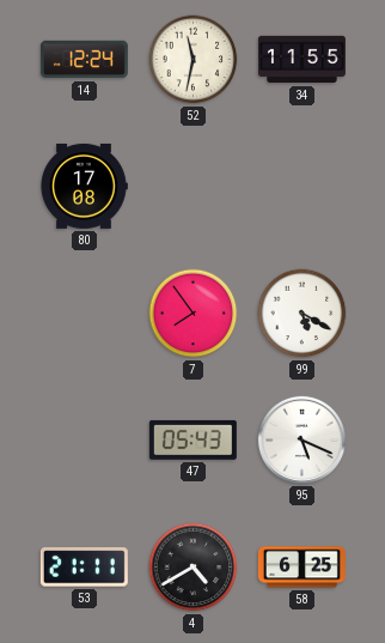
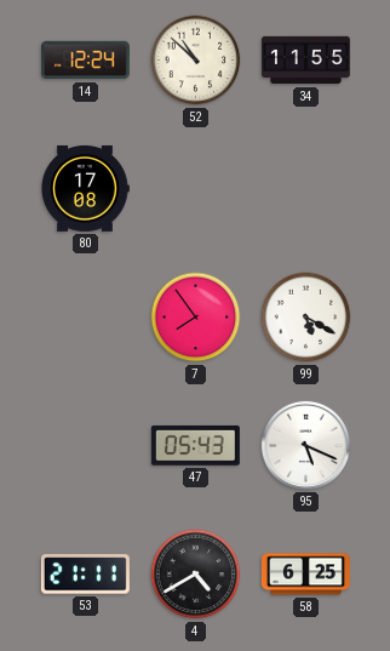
52: 11:32 -> 10:52
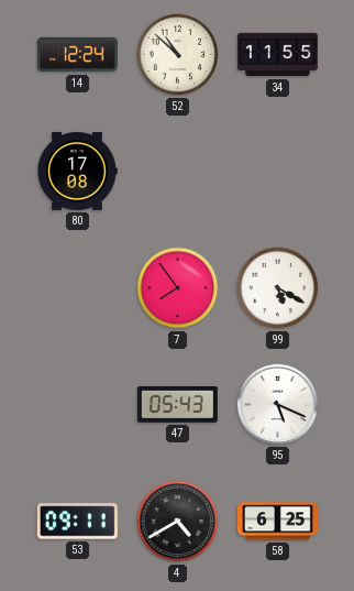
53: 21:11 -> 09:11
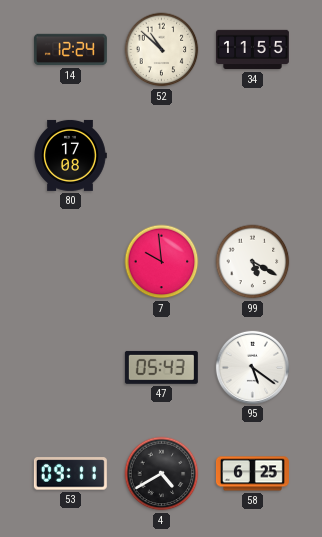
7: 7:54 -> 9:59
95: 5:19 -> 5:21
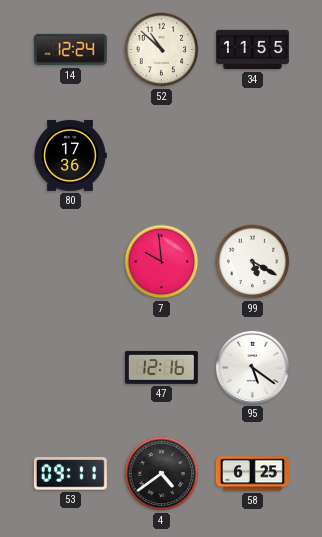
80: 17:08 -> 17:36
47: 05:43 -> 12:16
4: 4:40 -> 4:39
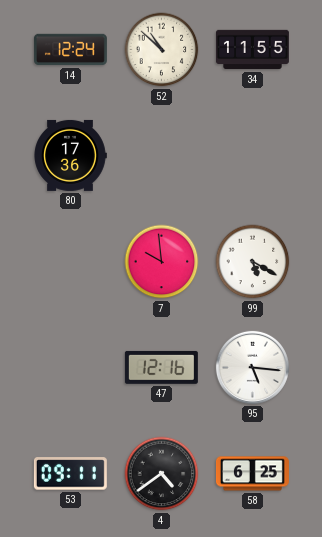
95: 5:21 -> 5:16
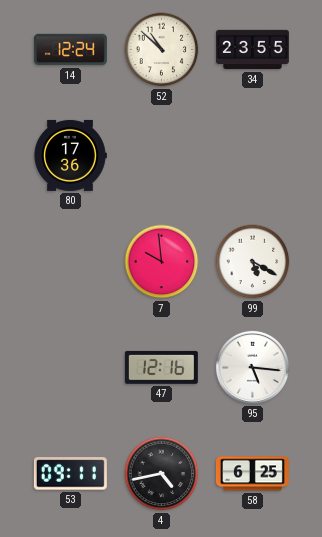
34: 11:55 -> 23:55
4: 4:39 -> 4:43
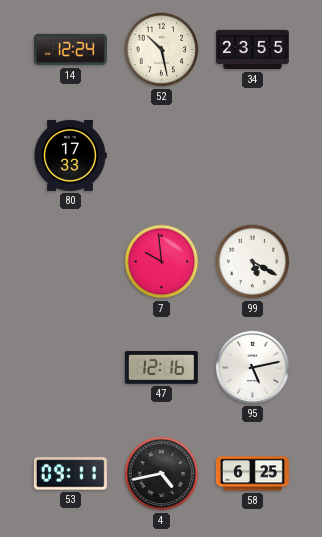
52: 10:52 -> 10:28
80: 17:36 -> 17:33
95: 5:16 -> 5:13
